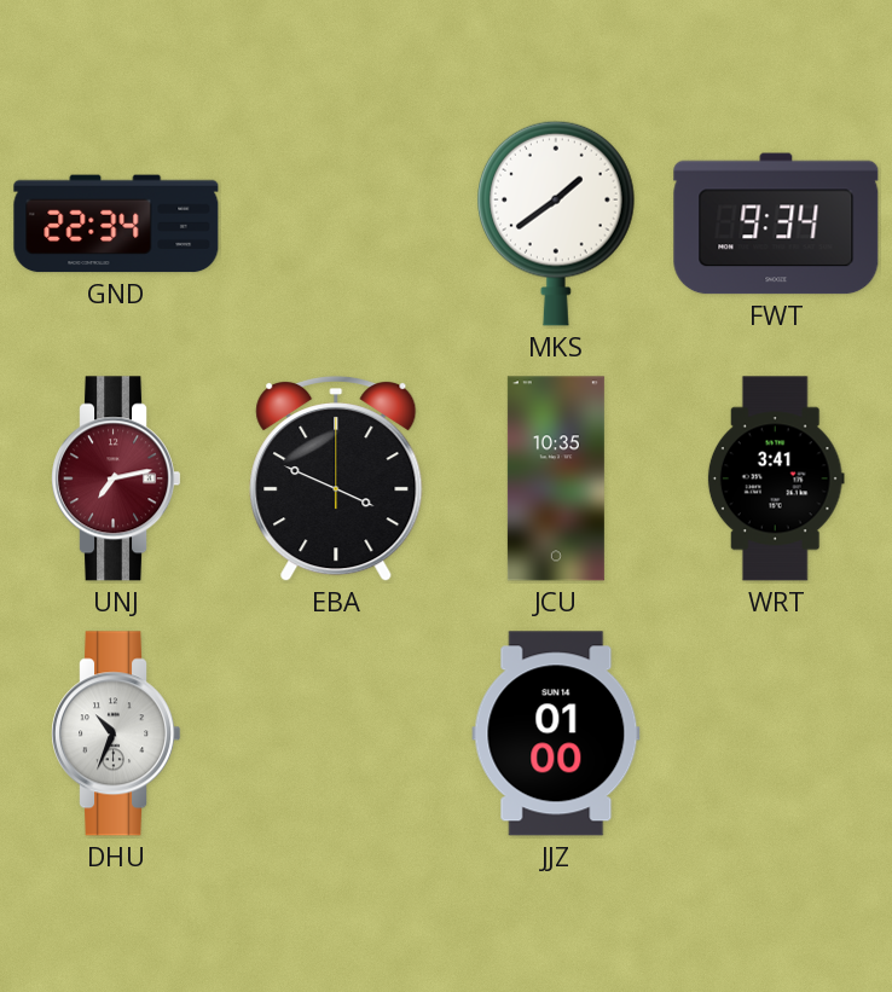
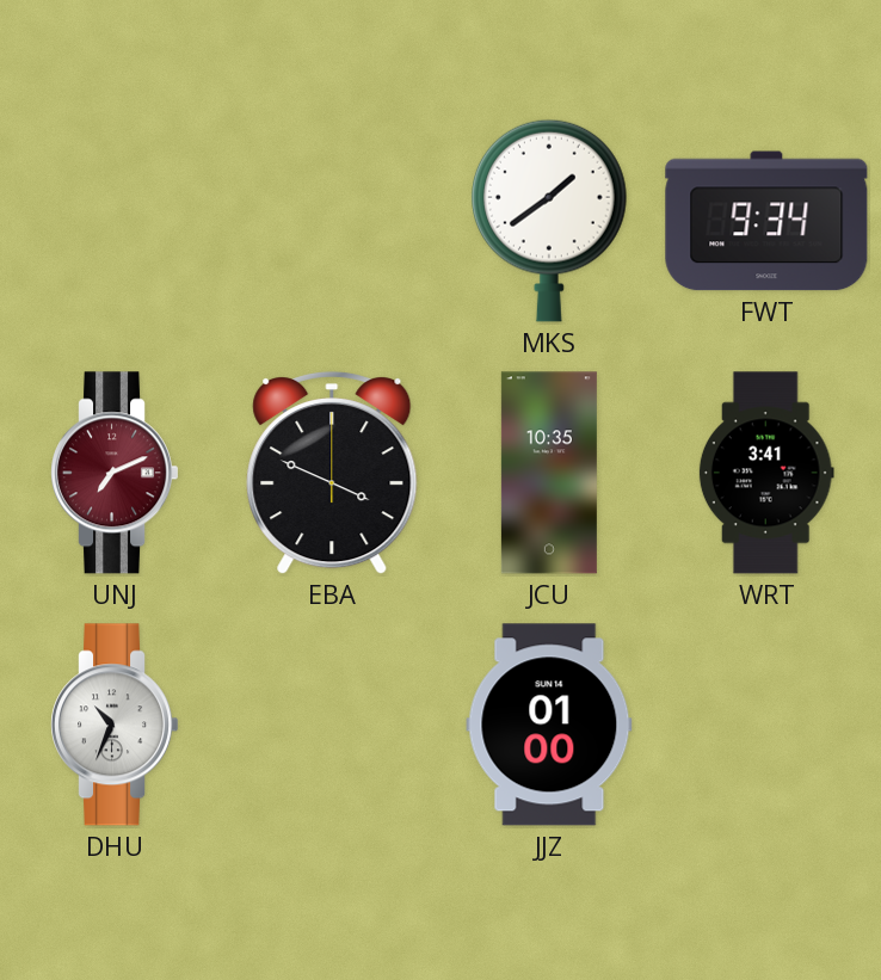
GND: 22:34 -> none
UNJ: 7:13 -> 7:11
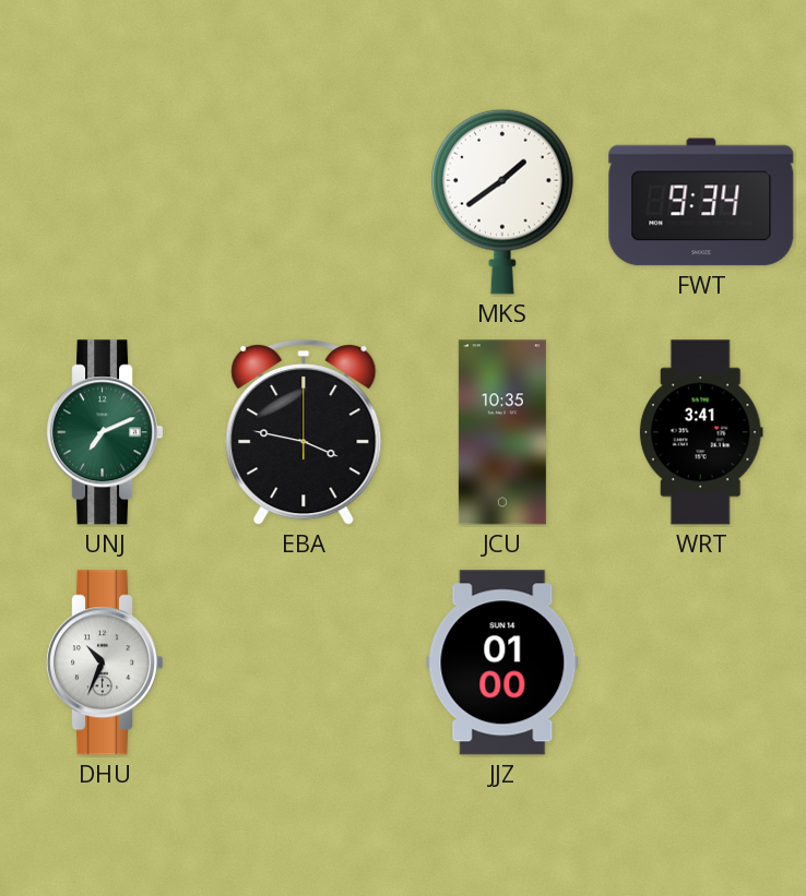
UNJ dial: burgundy -> green
EBA: 3:49 -> 3:47
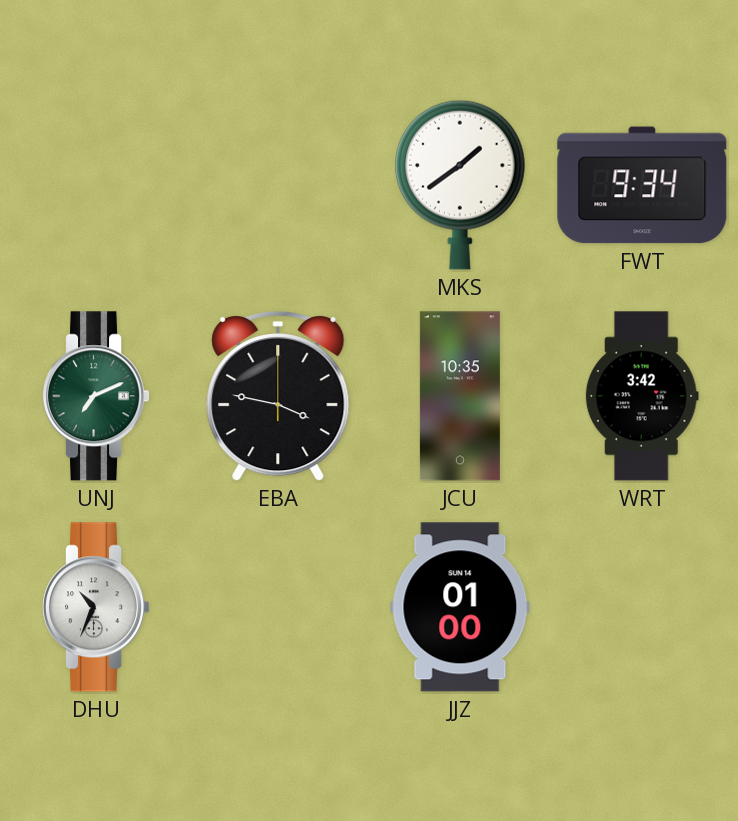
WRT: 3:41 -> 3:42
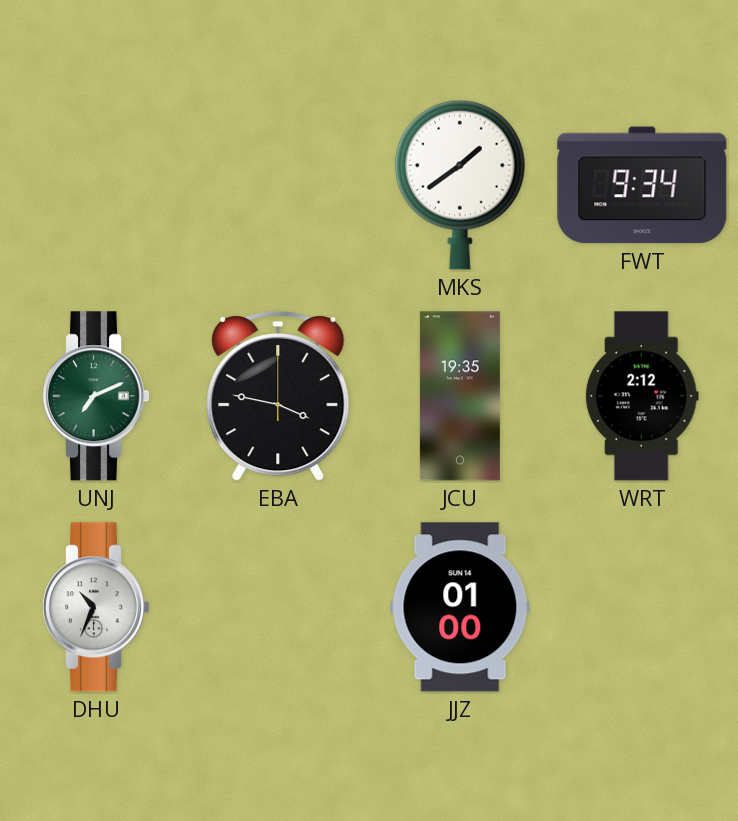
JCU: 10:35 -> 19:35
WRT: 3:42 -> 2:12
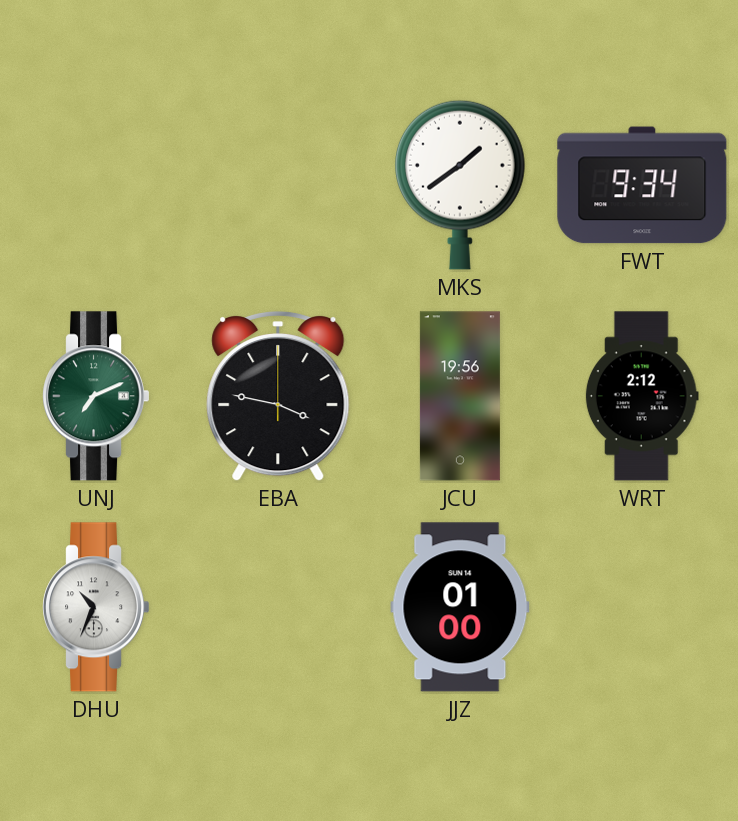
JCU: 19:35 -> 19:56
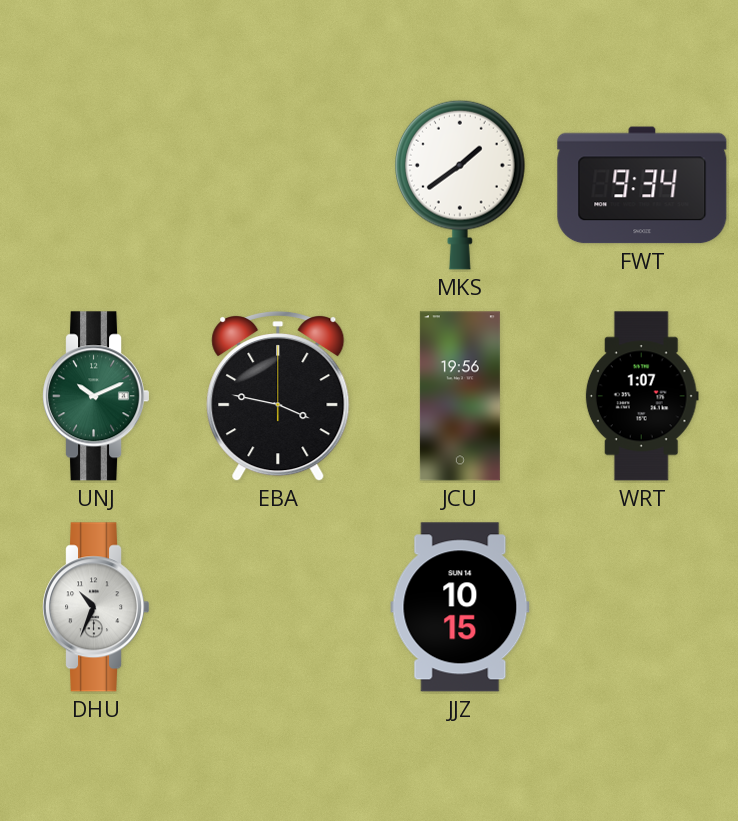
UNJ: 7:11 -> 10:11
WRT: 2:12 -> 1:07
JJZ: 01:00 -> 10:15
